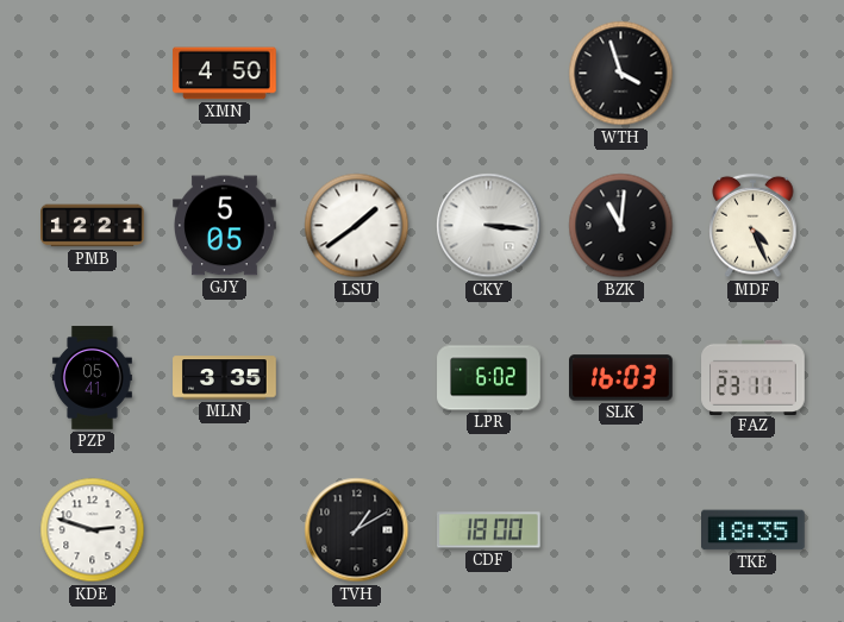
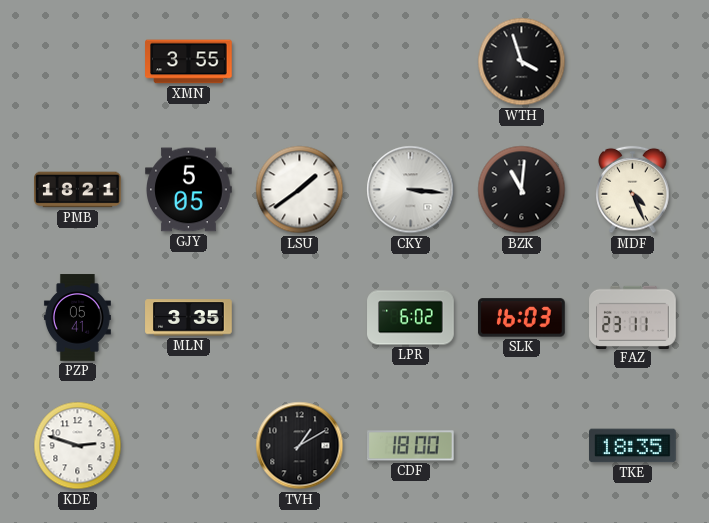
XMN: 4:50 -> 3:55
PMB: 12:21 -> 18:21
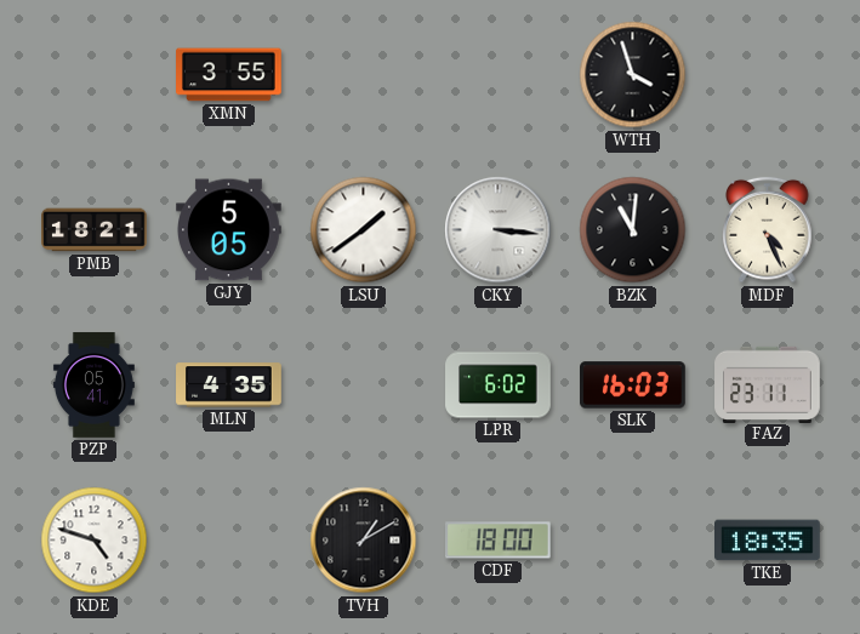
MLN: 3:35 -> 4:35
KDE: 2:48 -> 4:48
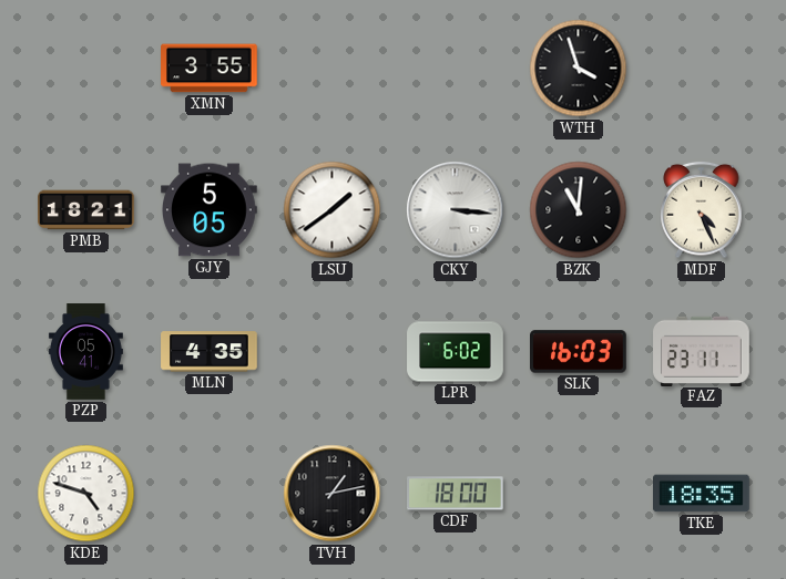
TVH: 1:10 -> 1:13
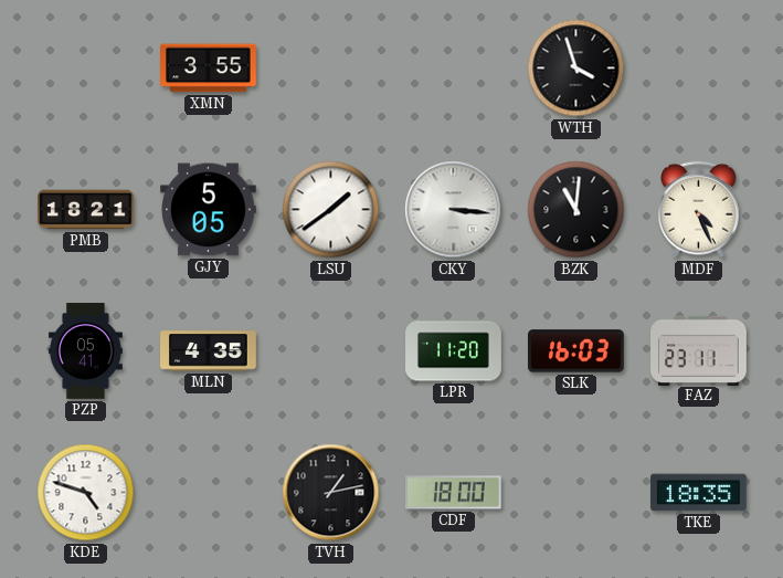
LPR: 6:02 -> 11:20
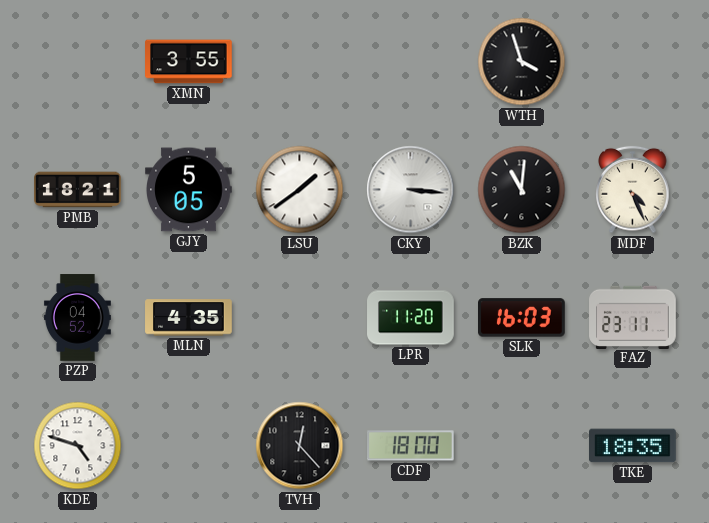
PZP: 05:41 -> 04:52
TVH: 1:13 -> 12:23
